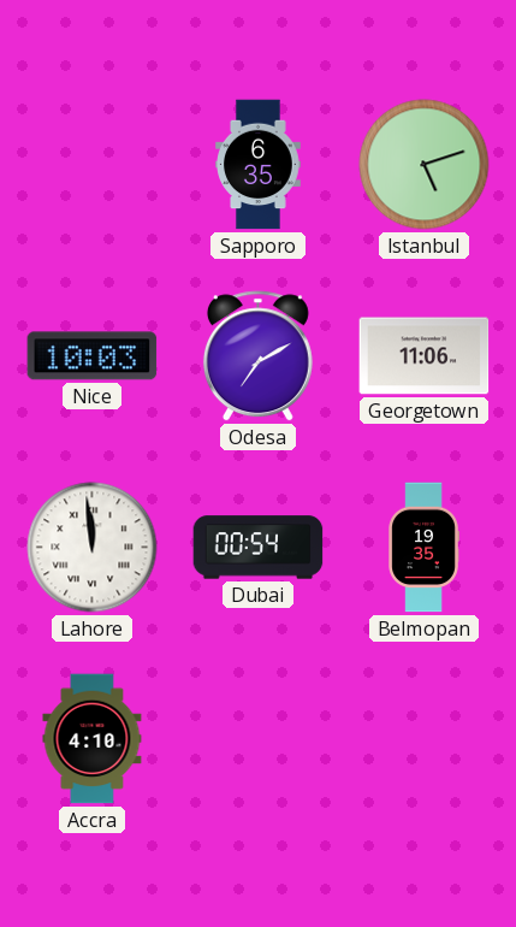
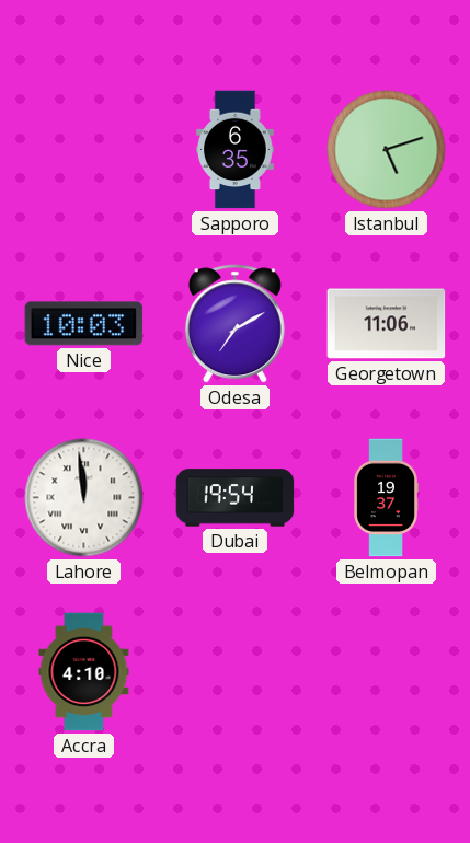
Dubai: 00:54 -> 19:54
Belmopan: 19:35 -> 19:37
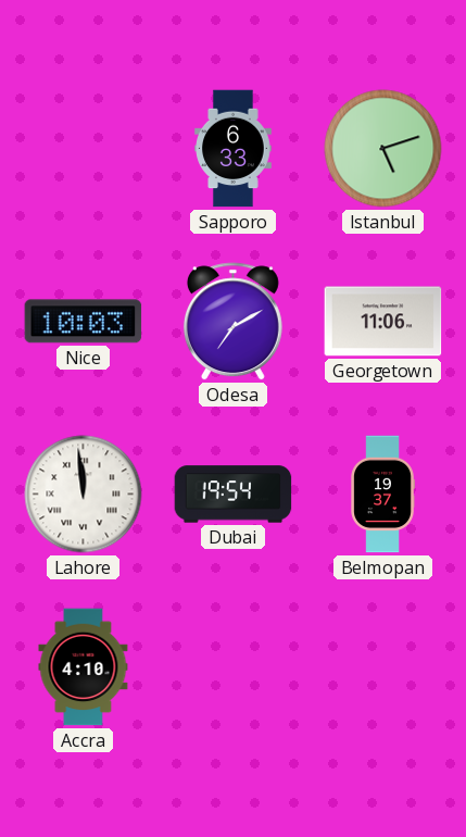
Sapporo: 6:35 -> 6:33
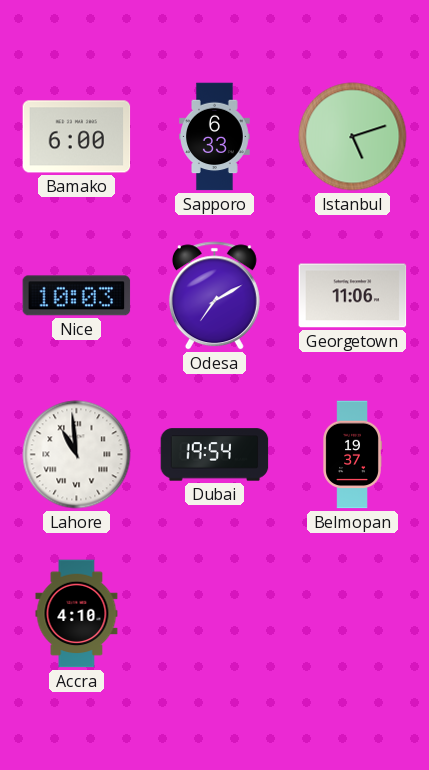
Bamako: none -> 6:00
Lahore: 11:59 -> 10:59
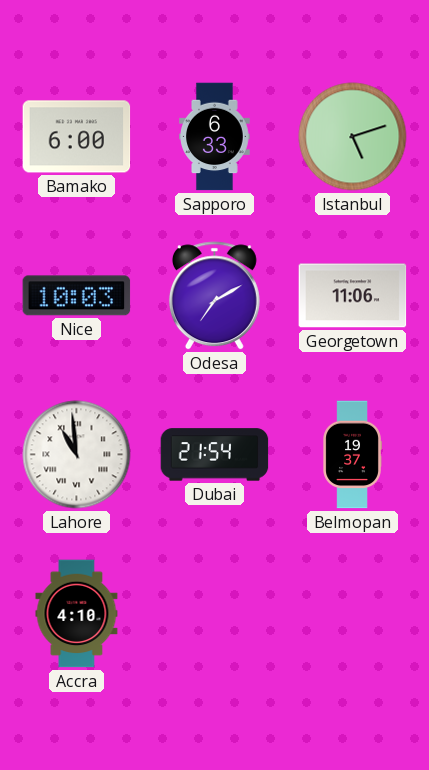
Dubai: 19:54 -> 21:54
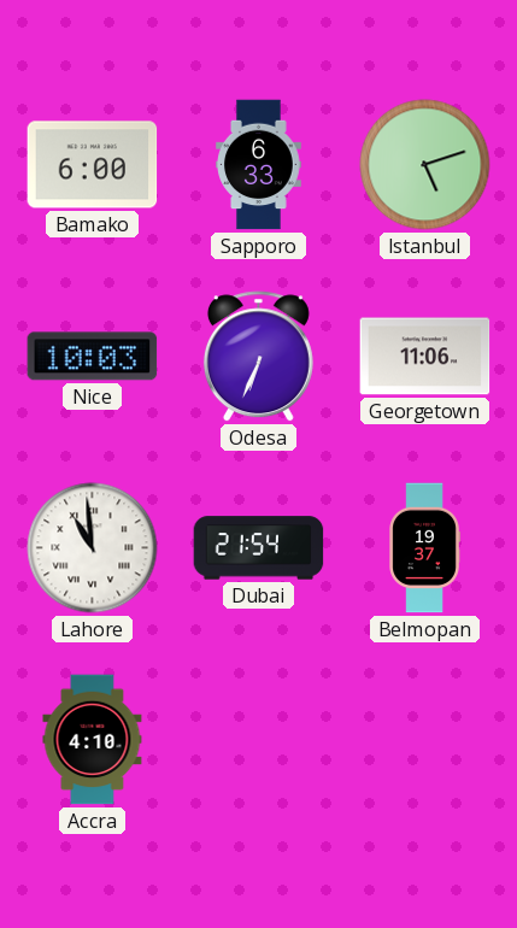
Odesa: 7:10 -> 6:34
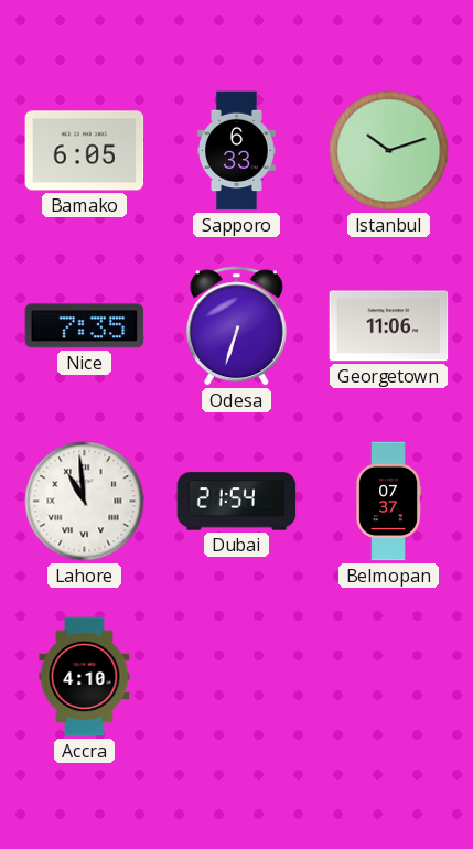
Bamako: 6:00 -> 6:05
Istanbul: 5:12 -> 10:12
Nice: 10:03 -> 7:35
Odesa: 6:34 -> 6:33
Belmopan: 19:37 -> 07:37
